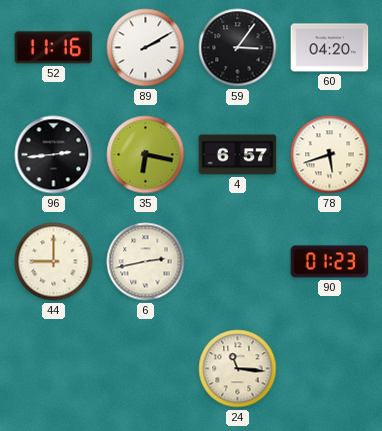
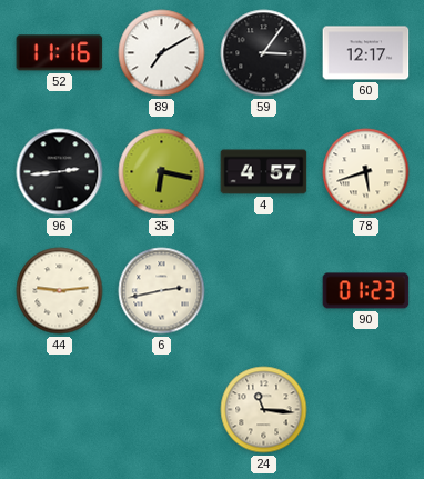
89: 2:10 -> 7:10
60: 04:20 -> 12:17
4: 6:57 -> 4:57
44: 9:00 -> 9:14
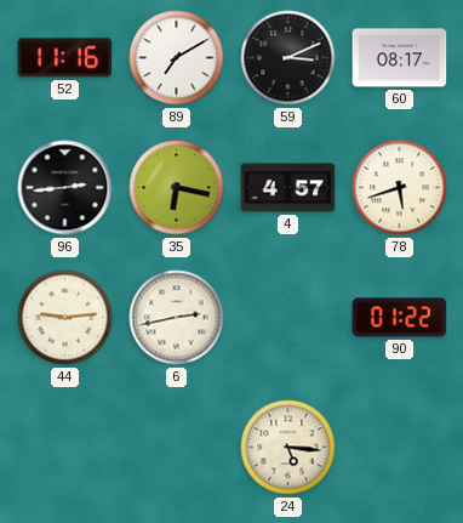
59: 3:06 -> 3:11
60: 12:17 -> 08:17
90: 01:23 -> 01:22
24: 11:16 -> 5:16
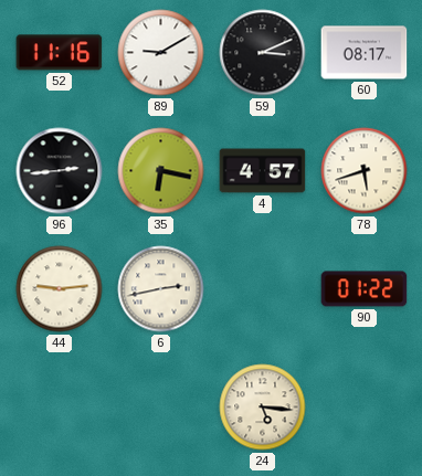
89: 7:10 -> 9:10
